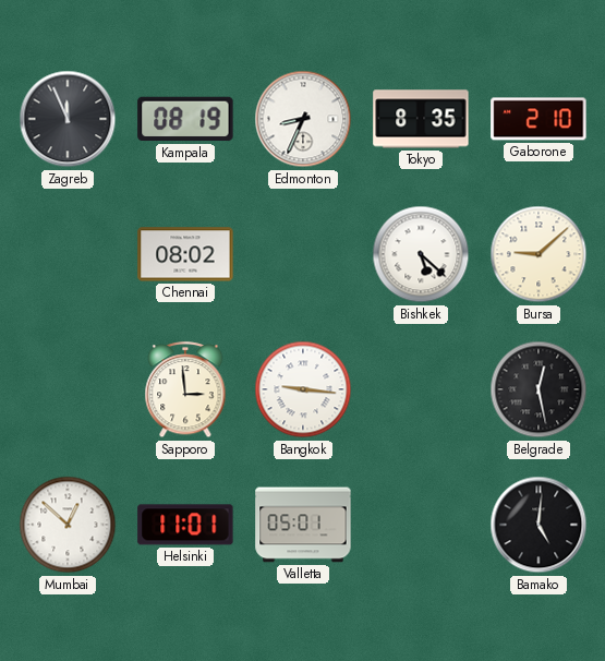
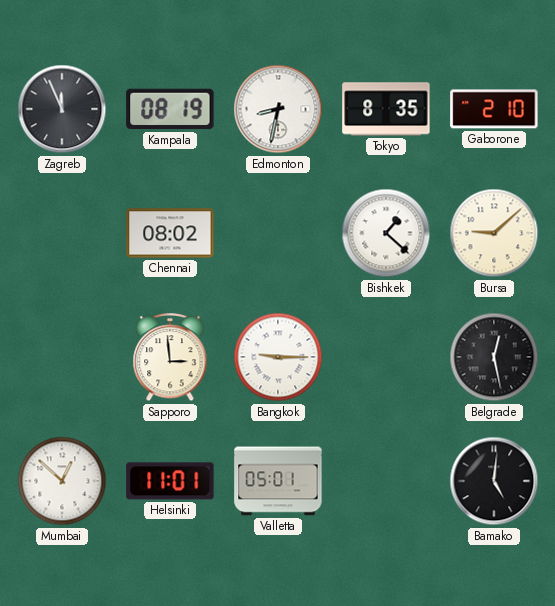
Edmonton: 8:34 -> 8:32
Bishkek: 5:22 -> 1:22
Bangkok: 9:16 -> 9:15
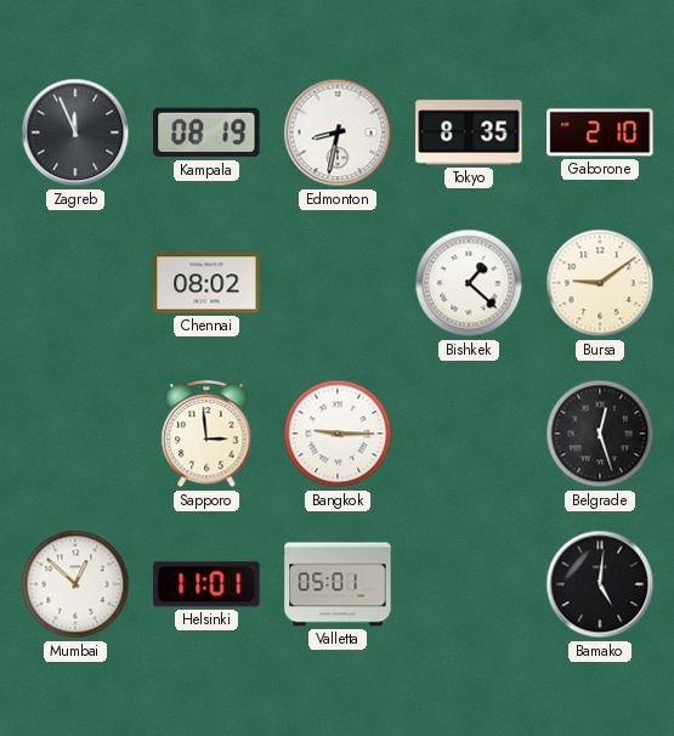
Bursa: 9:08 -> 9:09
Belgrade: 12:28 -> 12:27
